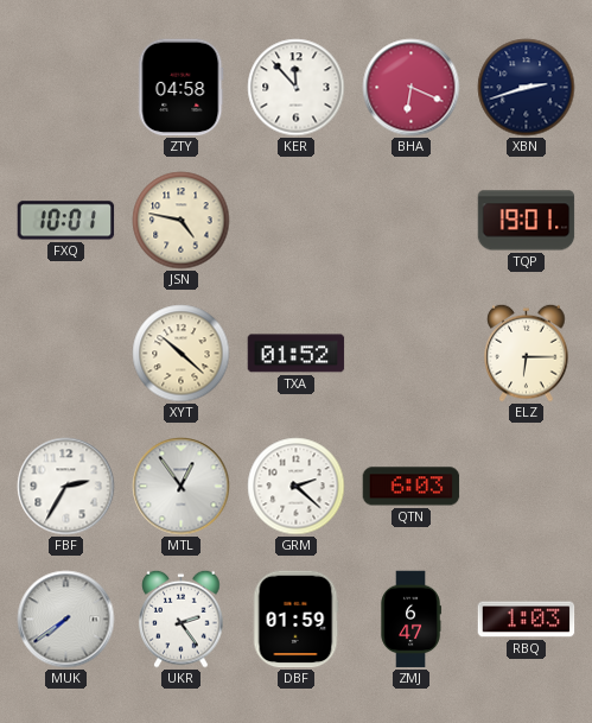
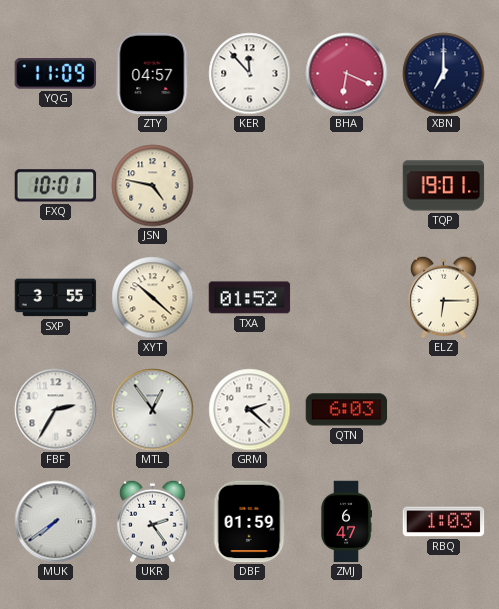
YQG: none -> 11:09
ZTY: 04:58 -> 04:57
XBN: 2:42 -> 7:00
SXP: none -> 3:55
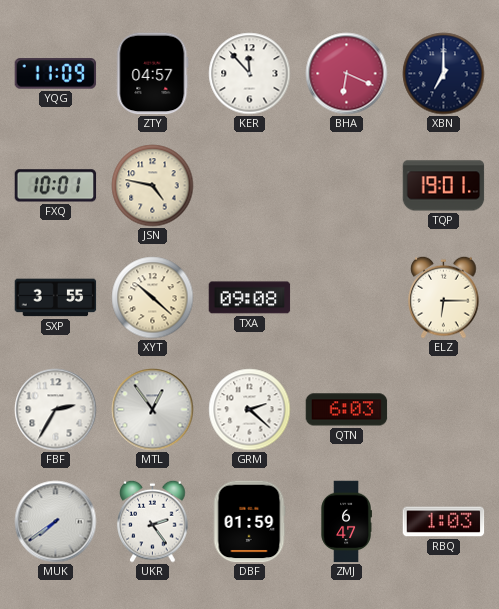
TXA: 01:52 -> 09:08
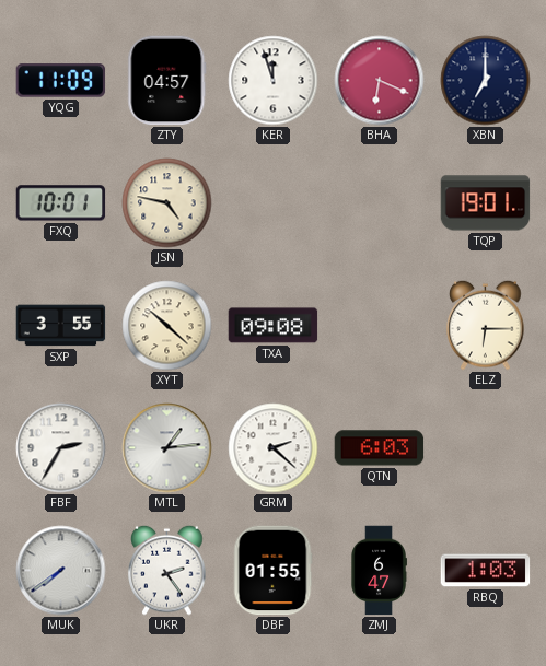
KER: 11:53 -> 11:57
MTL: 12:54 -> 1:14
DBF: 01:59 -> 01:55
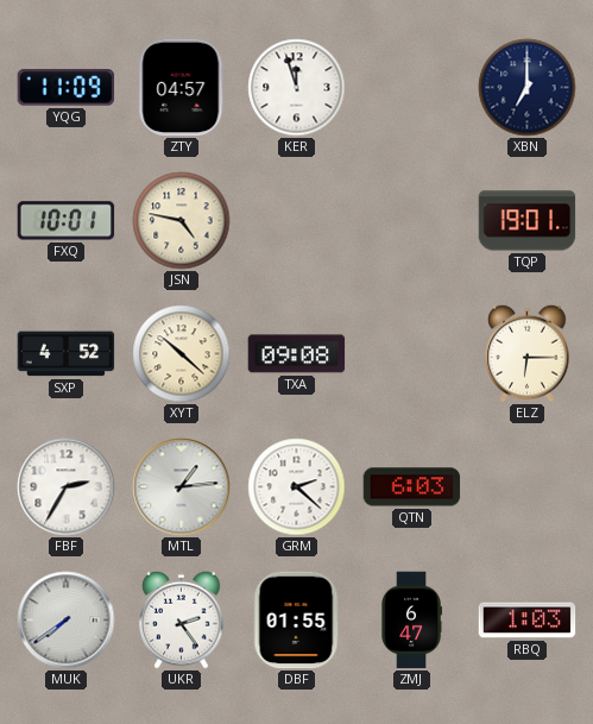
BHA: 6:19 -> none
SXP: 3:55 -> 4:52
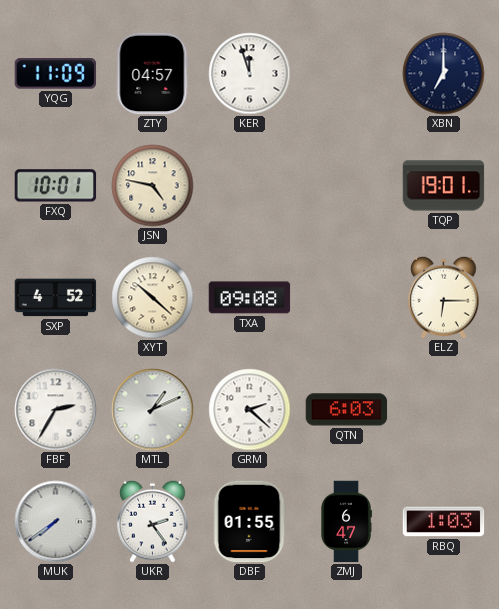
MTL: 1:14 -> 1:11
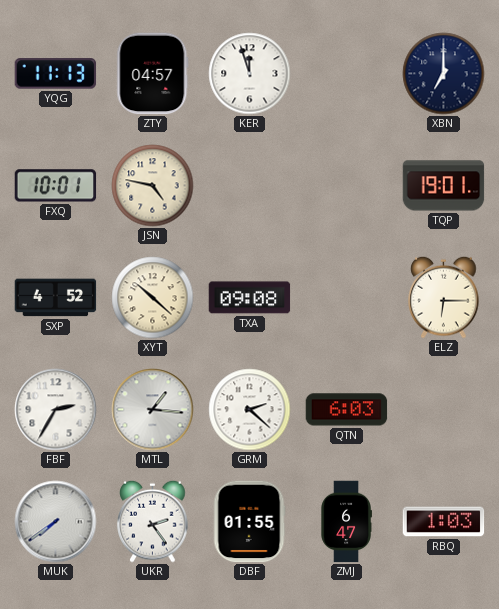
YQG: 11:09 -> 11:13
MTL: 1:11 -> 1:16
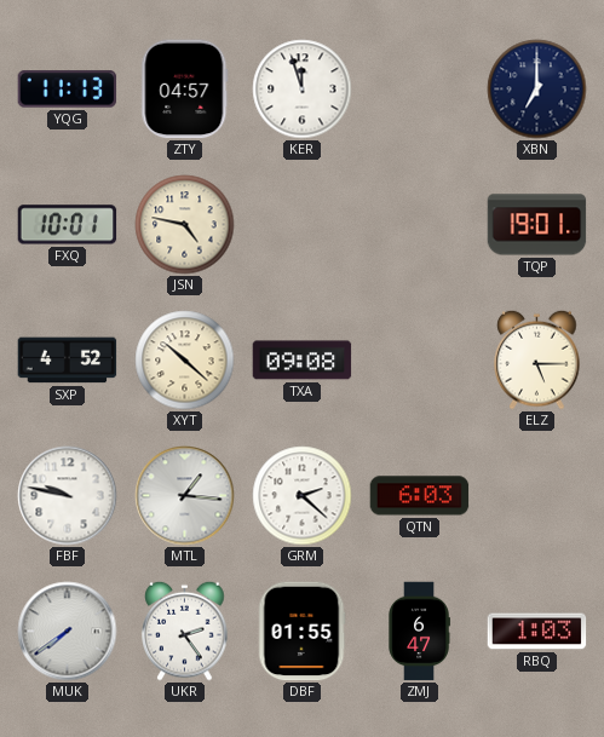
ELZ: 6:15 -> 5:15
FBF: 2:35 -> 9:47
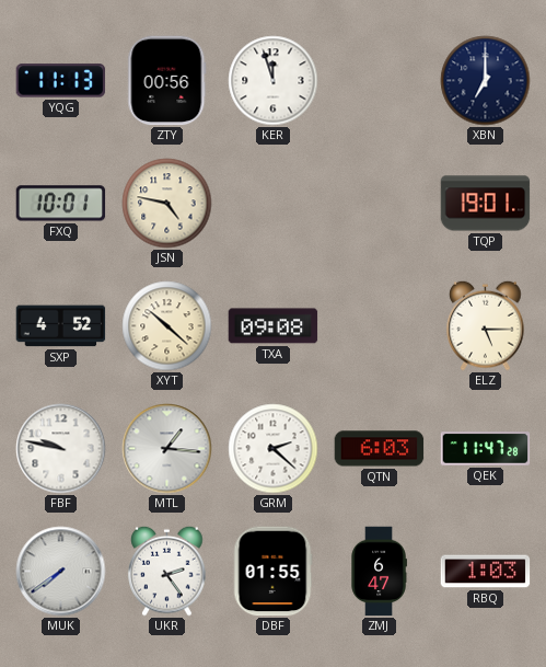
ZTY: 04:57 -> 00:56
QEK: none -> 11:47
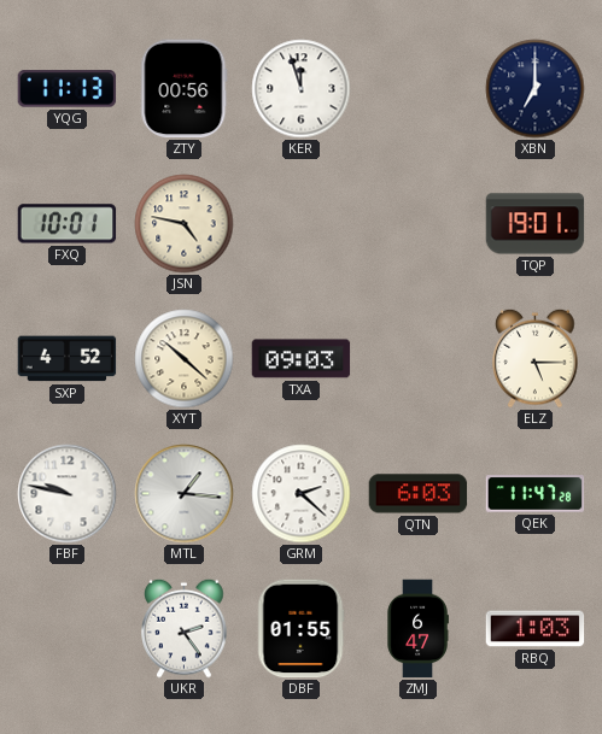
TXA: 09:08 -> 09:03
MUK: 7:39 -> none
